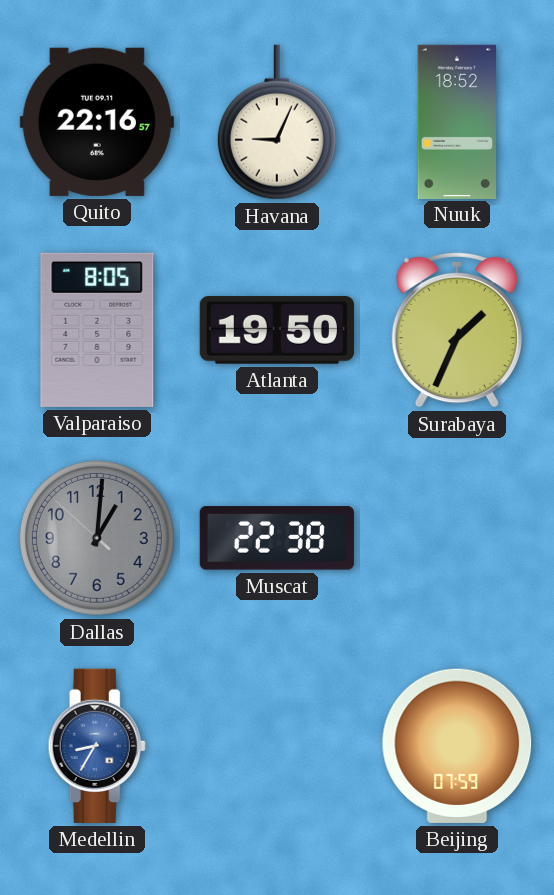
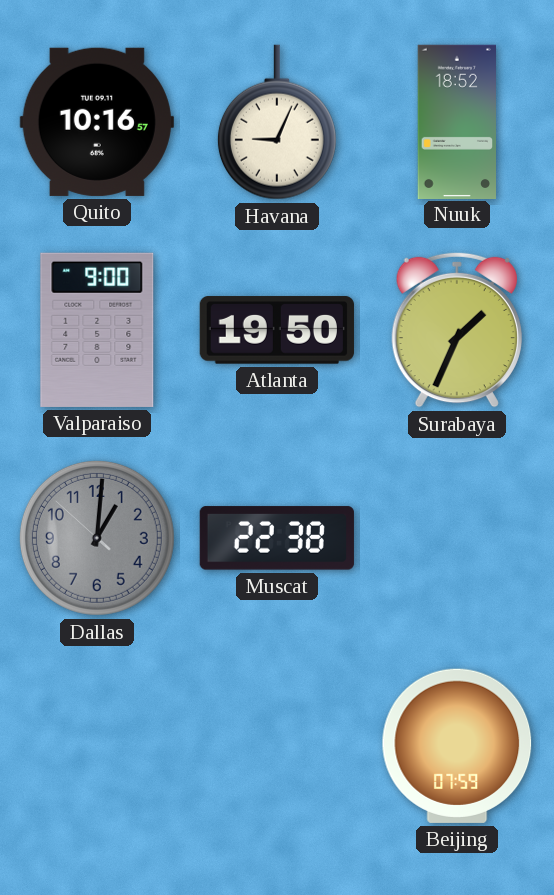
Quito: 22:16 -> 10:16
Valparaiso: 8:05 -> 9:00
Medellin: 8:35 -> none
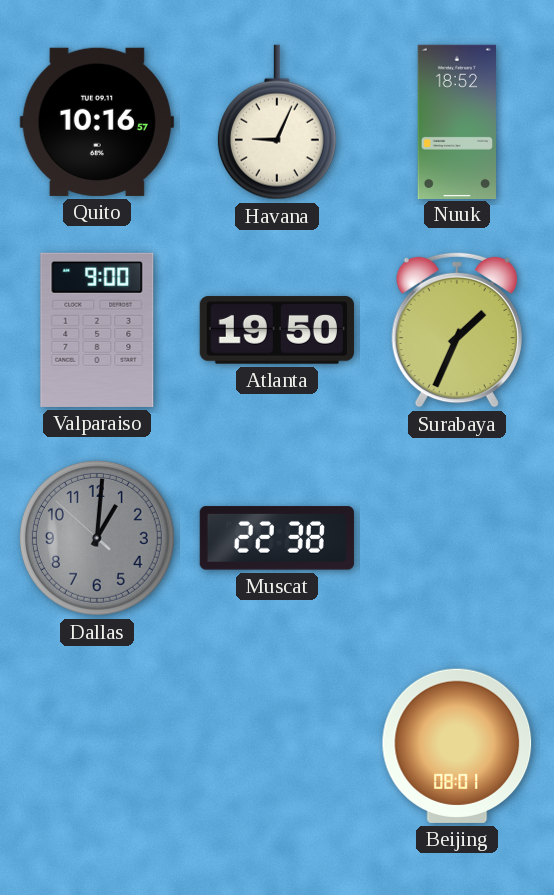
Beijing: 07:59 -> 08:01
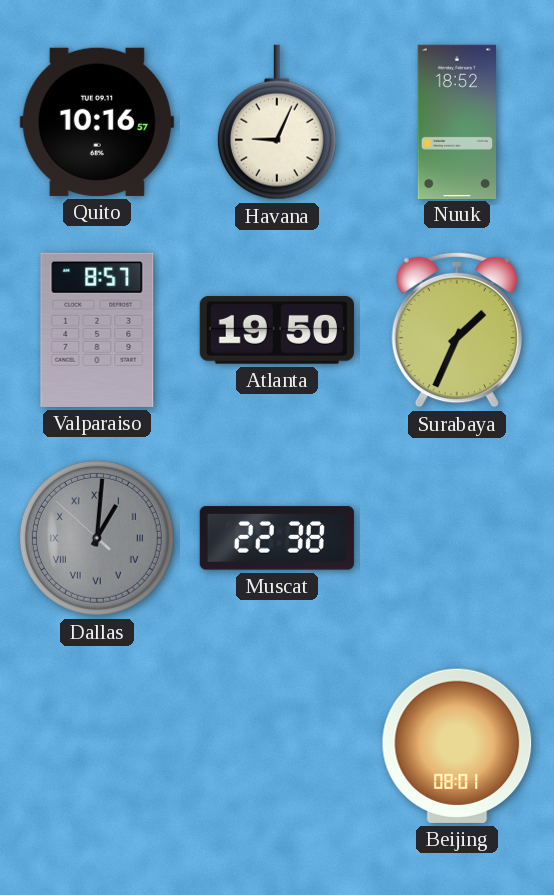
Valparaiso: 9:00 -> 8:57
Dallas numerals: Arabic -> Roman
